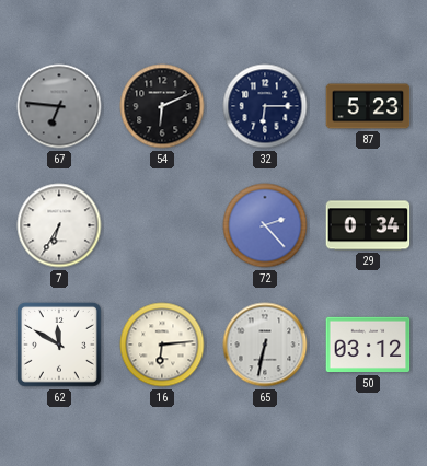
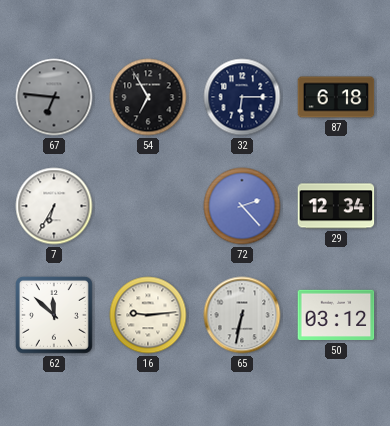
54: 6:11 -> 6:55
87: 5:23 -> 6:18
29: 0:34 -> 12:34
62: 11:50 -> 11:52
16: 6:14 -> 9:14
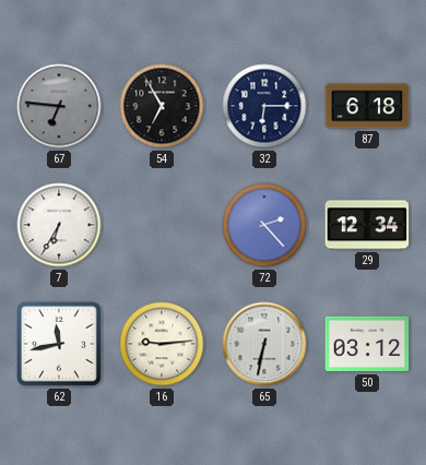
62: 11:52 -> 11:43
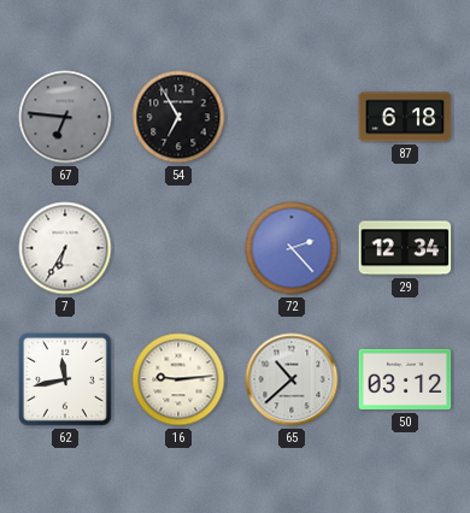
32: 6:15 -> none
65: 6:32 -> 10:38
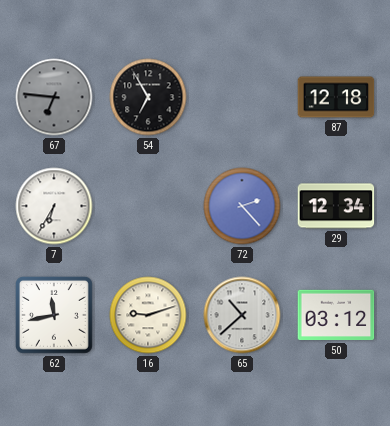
87: 6:18 -> 12:18
16: 9:14 -> 9:12
